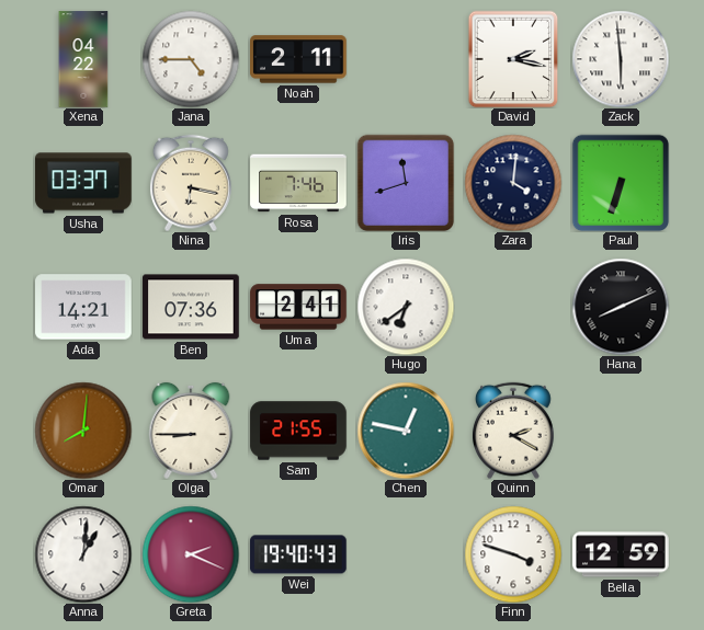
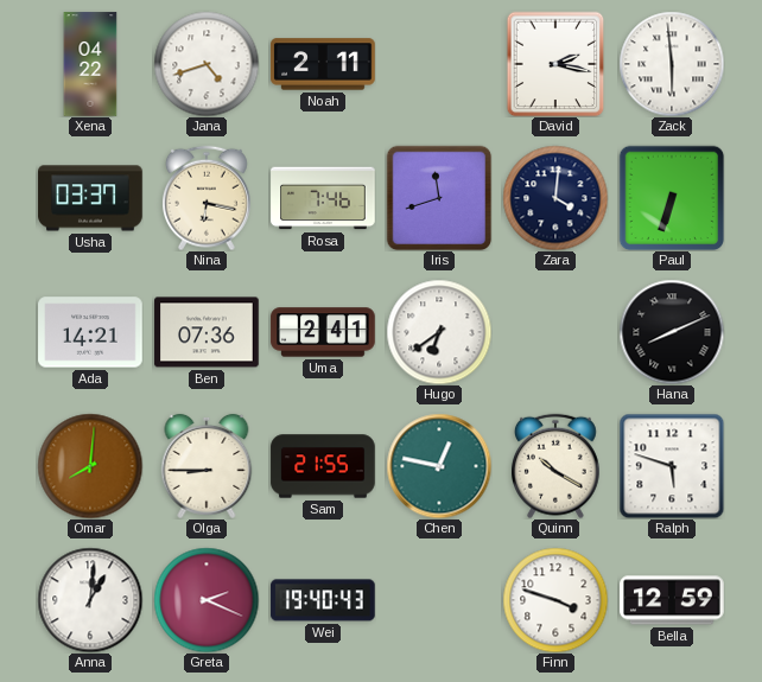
Jana: 4:45 -> 4:42
Quinn: 2:20 -> 10:20
Ralph: none -> 5:48
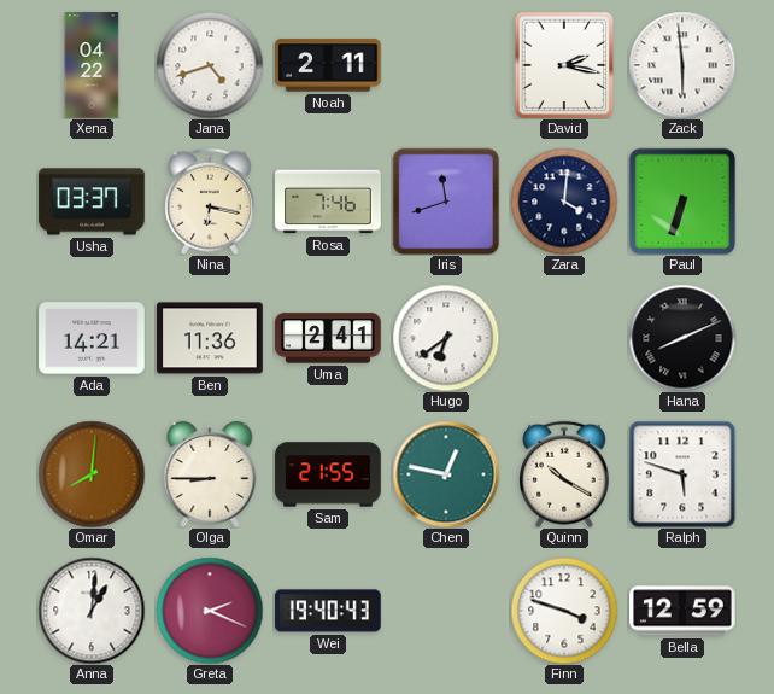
Ben: 07:36 -> 11:36
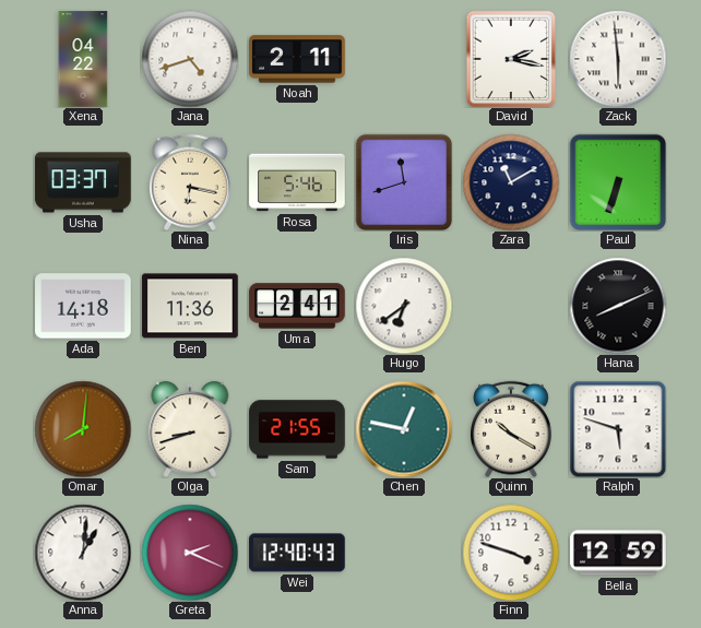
Rosa: 7:46 -> 5:46
Zara: 4:01 -> 11:10
Ada: 14:21 -> 14:18
Olga: 8:45 -> 8:42
Wei: 19:40 -> 12:40
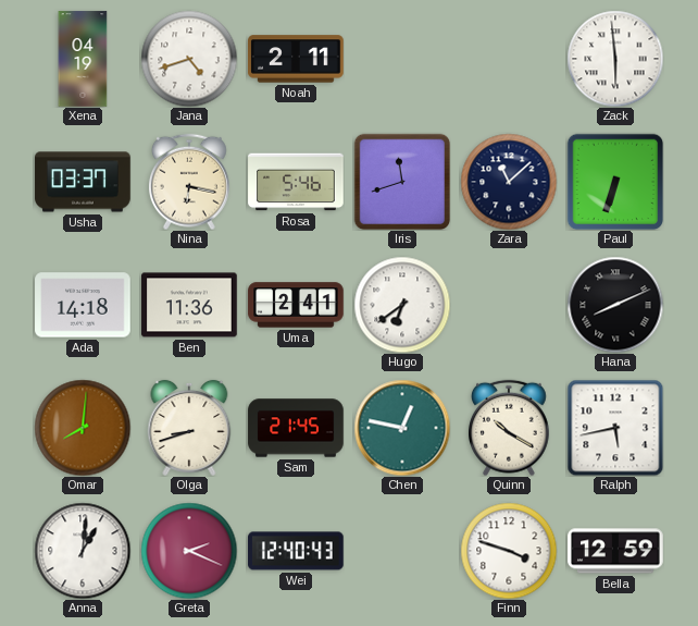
Xena: 04:22 -> 04:19
David: 2:17 -> none
Zara: 11:10 -> 11:08
Sam: 21:55 -> 21:45
Ralph: 5:48 -> 5:43
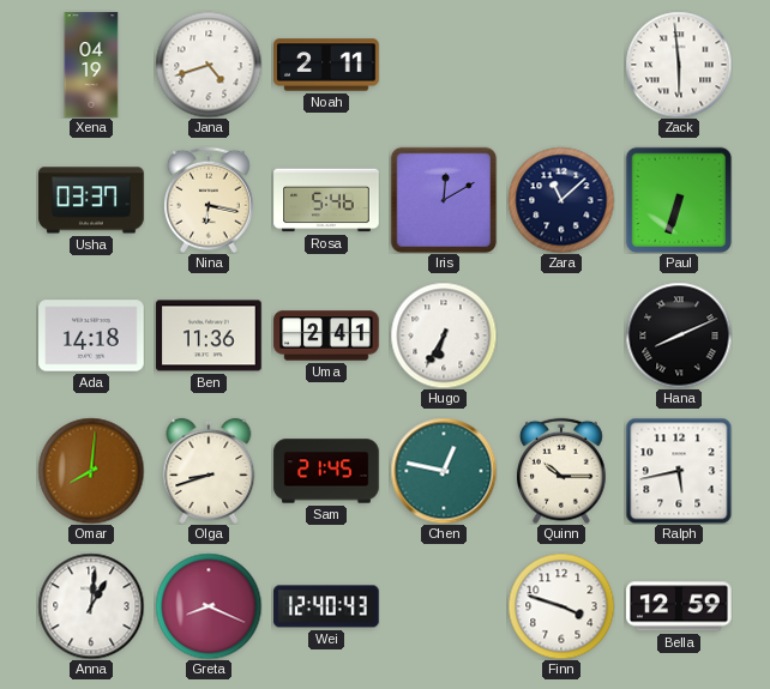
Iris: 11:42 -> 12:10
Hugo: 6:39 -> 6:35
Quinn: 10:20 -> 10:15
Greta: 2:19 -> 8:19
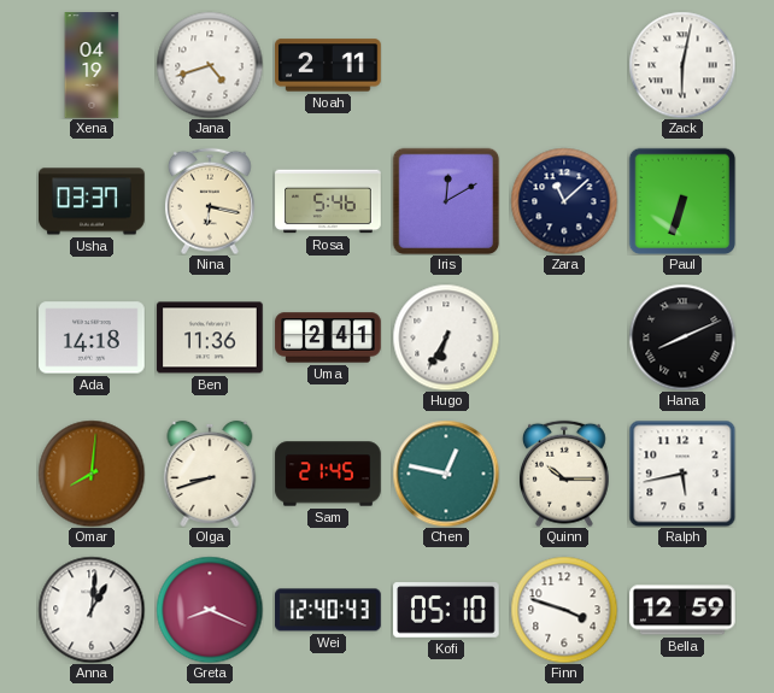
Zack: 5:59 -> 6:02
Kofi: none -> 05:10
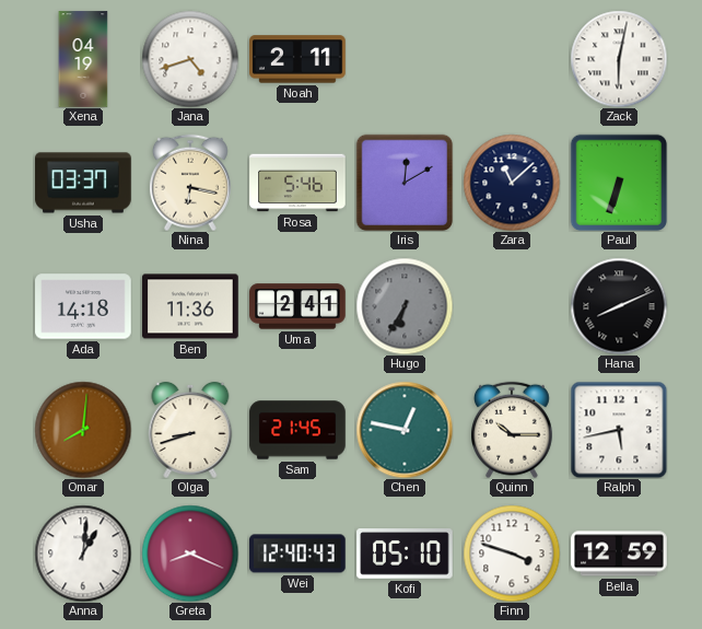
Hugo dial: white -> grey
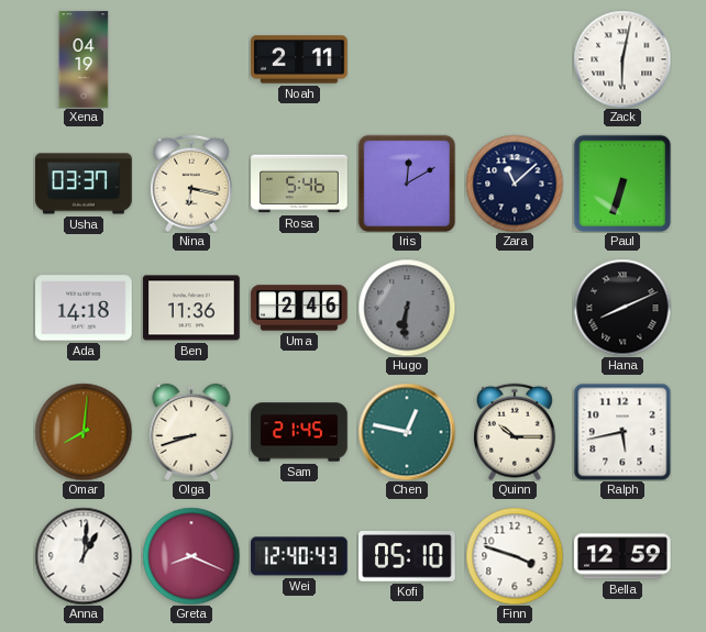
Jana: 4:42 -> none
Uma: 2:41 -> 2:46
Hugo: 6:35 -> 6:31
